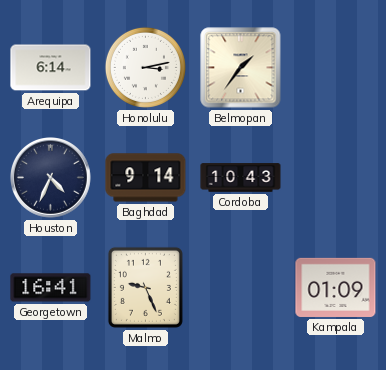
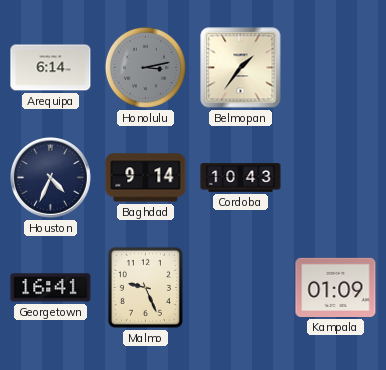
Honolulu dial: white -> grey
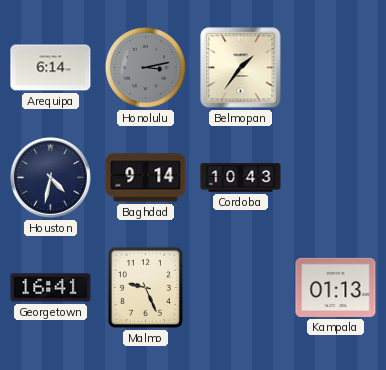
Houston: 4:34 -> 4:32
Kampala: 01:09 -> 01:13
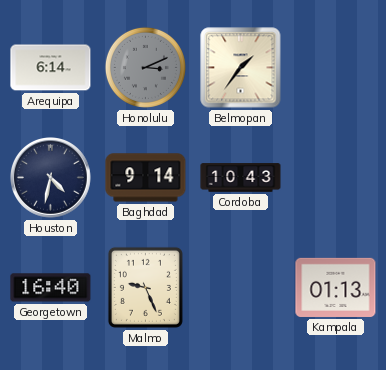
Honolulu: 3:13 -> 3:11
Georgetown: 16:41 -> 16:40
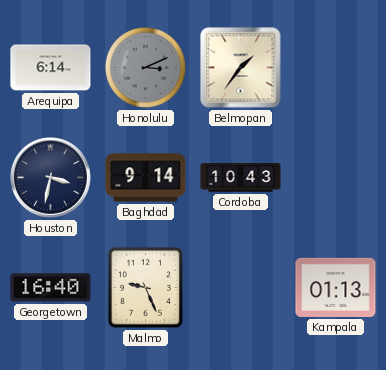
Houston: 4:32 -> 3:32
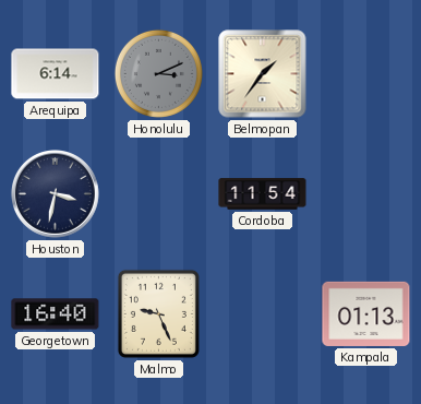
Baghdad: 9:14 -> none
Cordoba: 10:43 -> 11:54
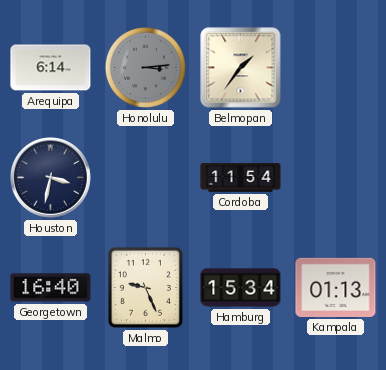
Honolulu: 3:11 -> 3:14
Hamburg: none -> 15:34
